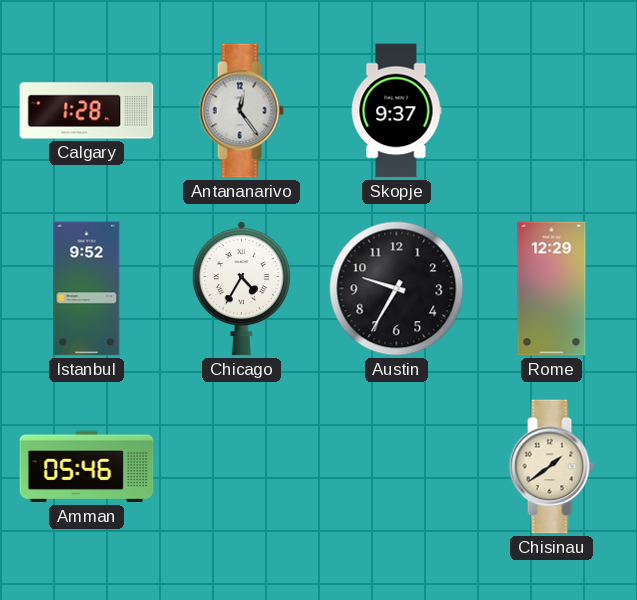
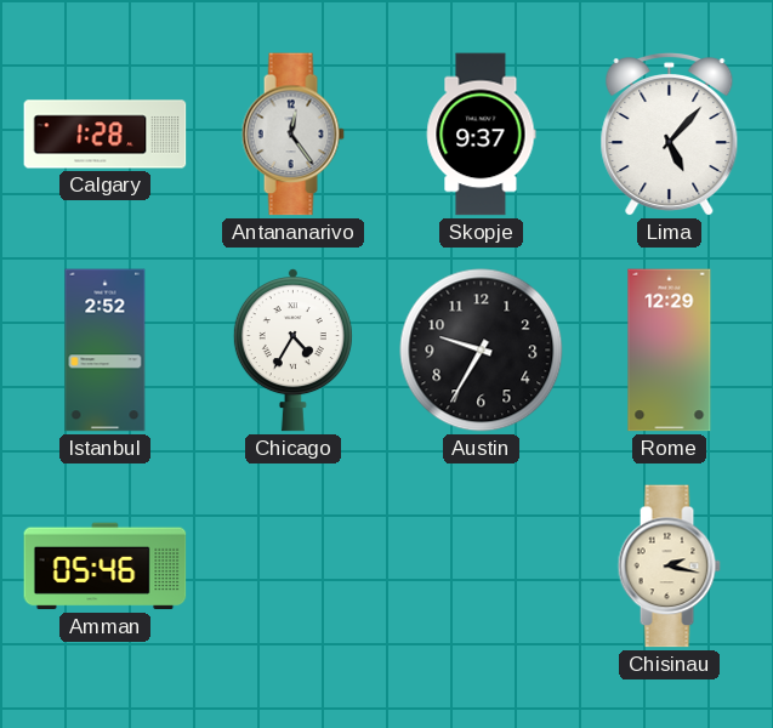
Lima: none -> 5:07
Istanbul: 9:52 -> 2:52
Chisinau: 1:39 -> 2:17
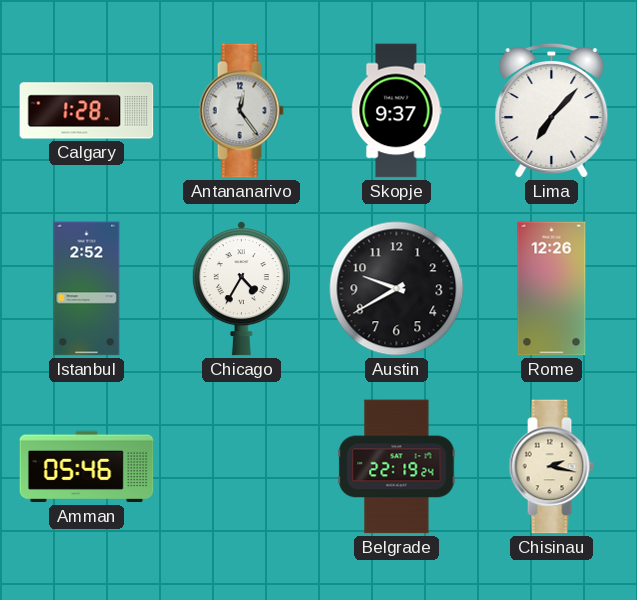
Lima: 5:07 -> 7:07
Austin: 9:35 -> 9:40
Rome: 12:29 -> 12:26
Belgrade: none -> 22:19
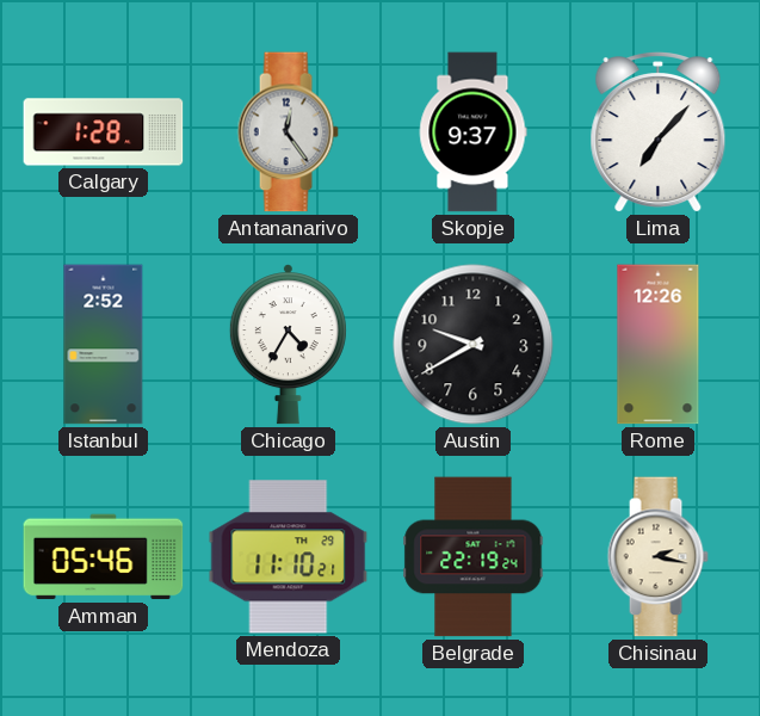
Mendoza: none -> 11:10
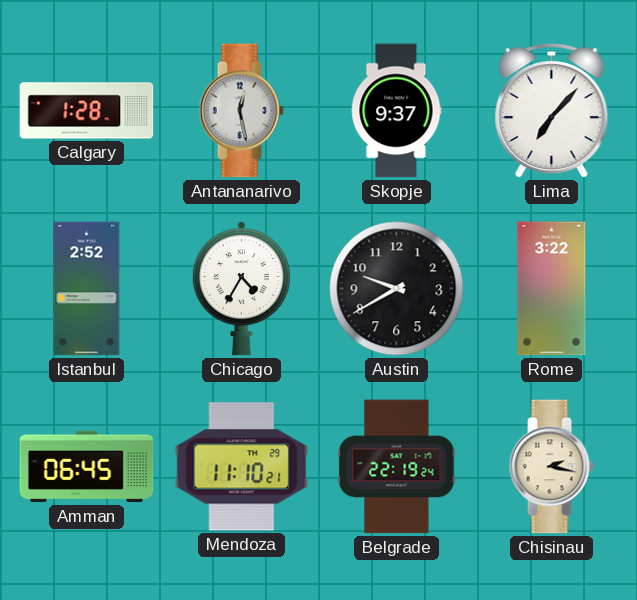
Antananarivo: 12:24 -> 12:28
Rome: 12:26 -> 3:22
Amman: 05:46 -> 06:45
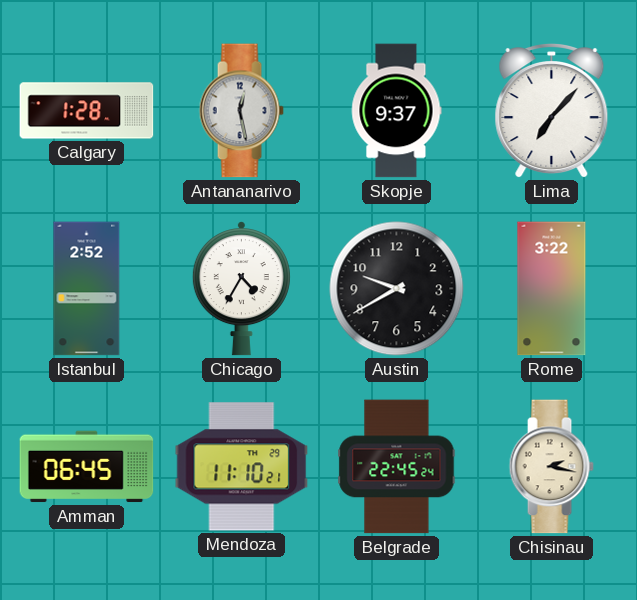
Belgrade: 22:19 -> 22:45
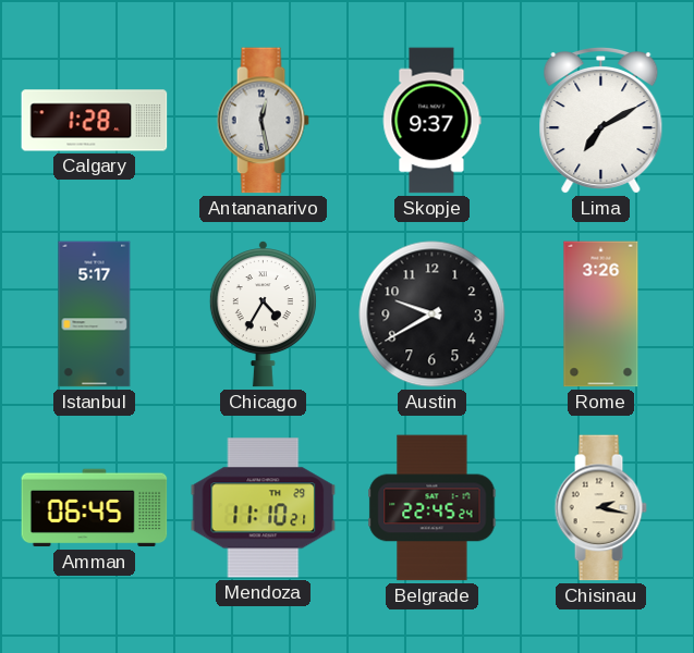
Lima: 7:07 -> 7:10
Istanbul: 2:52 -> 5:17
Rome: 3:22 -> 3:26
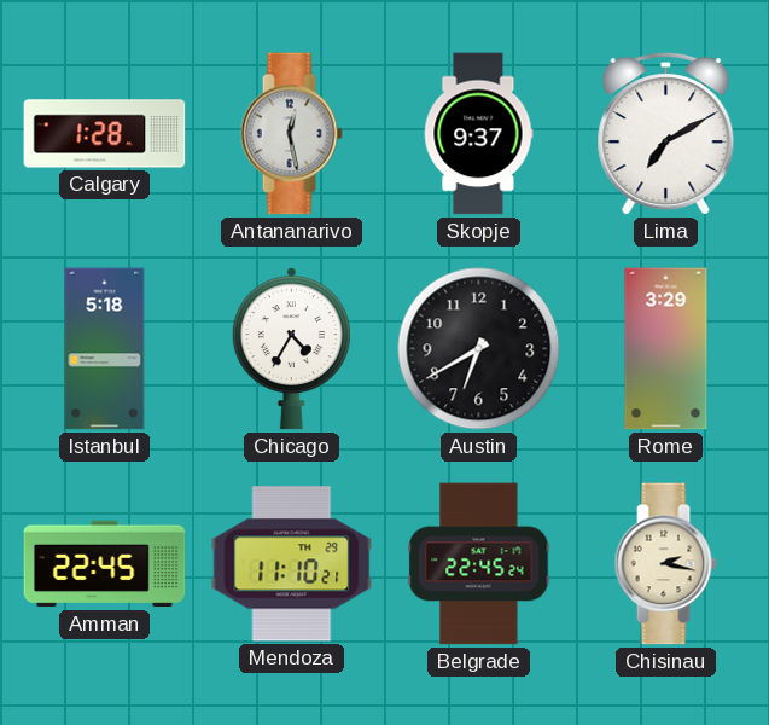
Istanbul: 5:17 -> 5:18
Austin: 9:40 -> 6:40
Rome: 3:26 -> 3:29
Amman: 06:45 -> 22:45
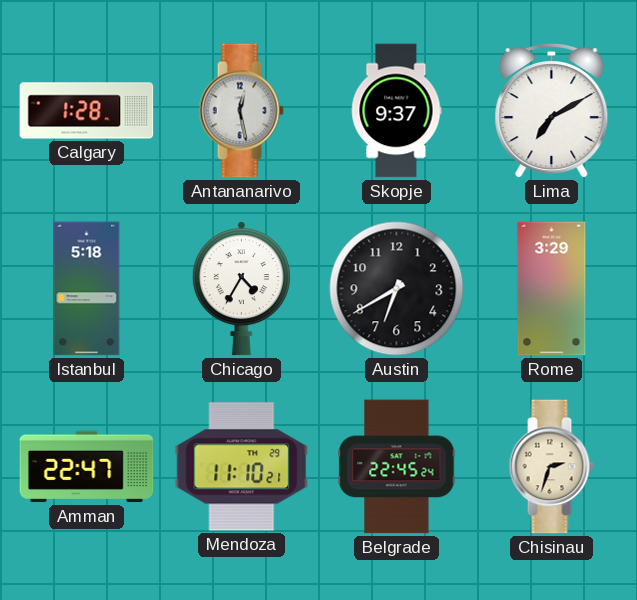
Amman: 22:45 -> 22:47
Chisinau: 2:17 -> 2:33
